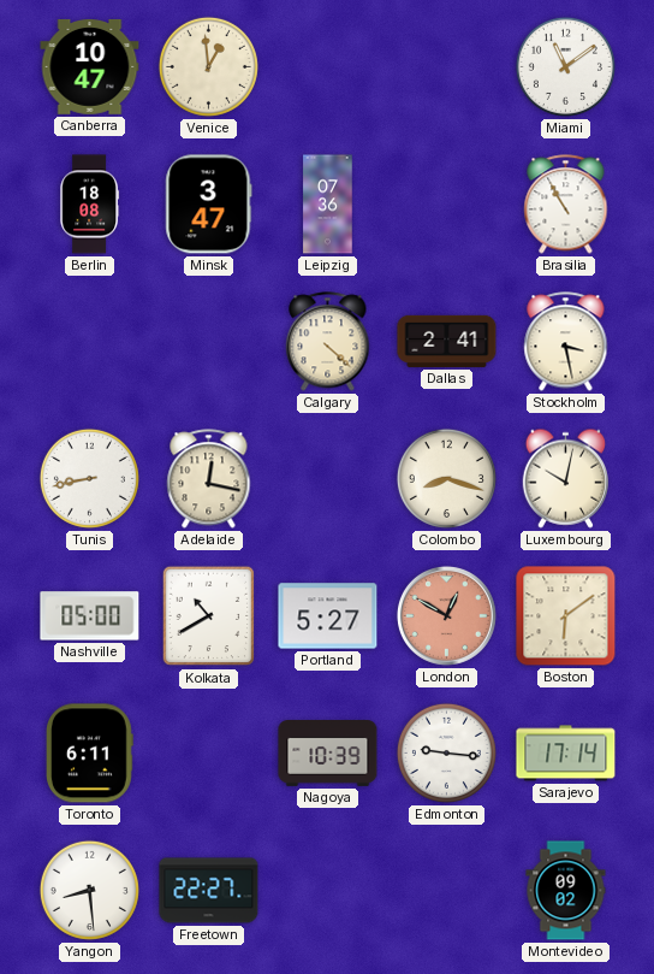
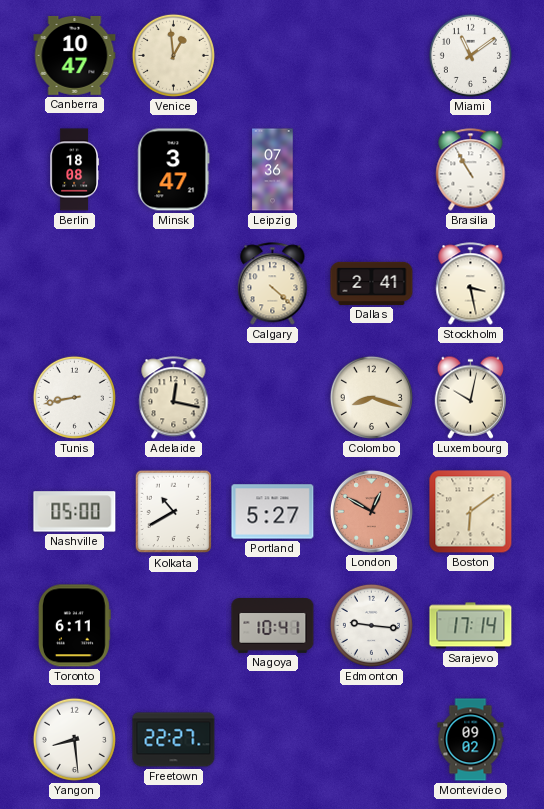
Nagoya: 10:39 -> 10:41
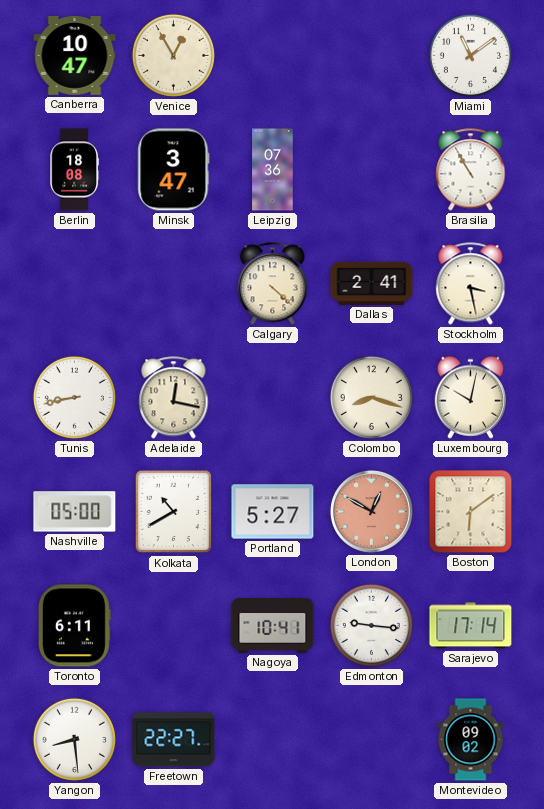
Venice: 12:59 -> 12:55
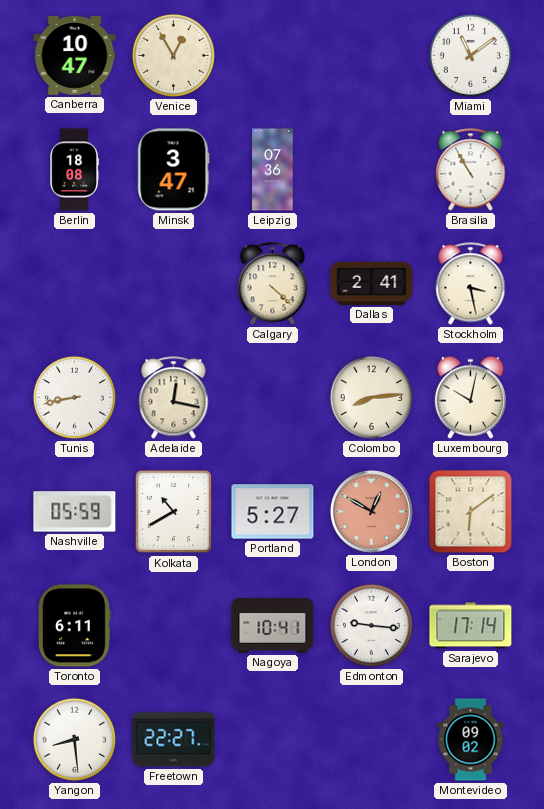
Colombo: 8:18 -> 8:14
Nashville: 05:00 -> 05:59
